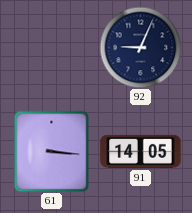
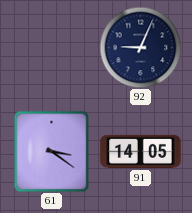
61: 3:16 -> 3:21
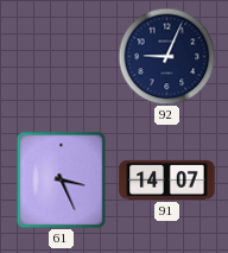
61: 3:21 -> 3:26
91: 14:05 -> 14:07
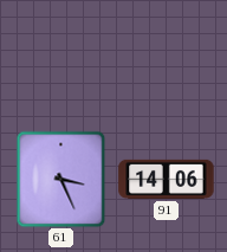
92: 9:04 -> none
91: 14:07 -> 14:06
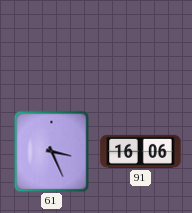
91: 14:06 -> 16:06
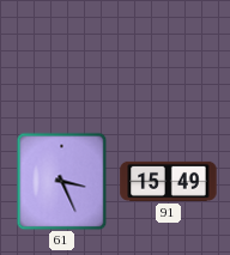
91: 16:06 -> 15:49
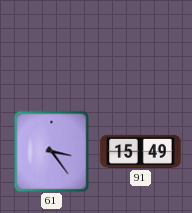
61: 3:26 -> 3:24
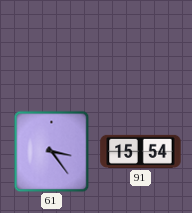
91: 15:49 -> 15:54
